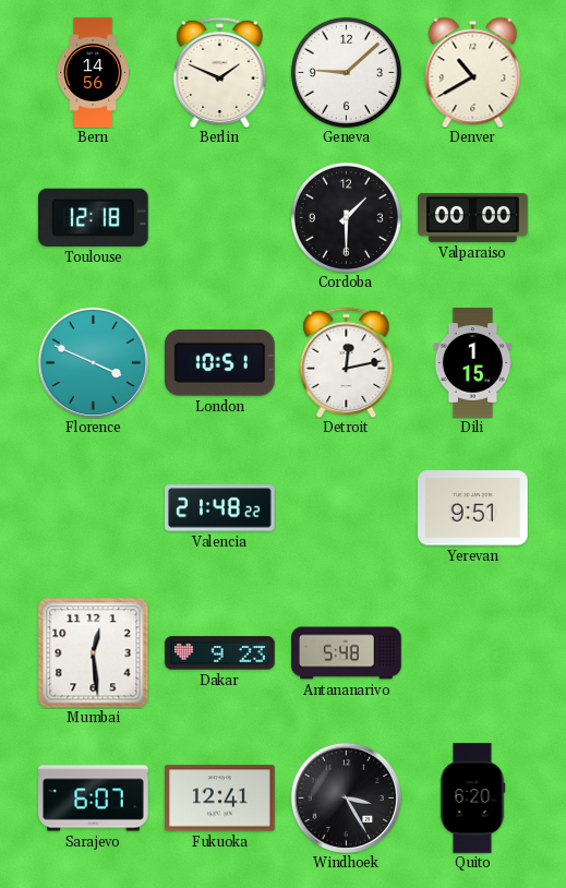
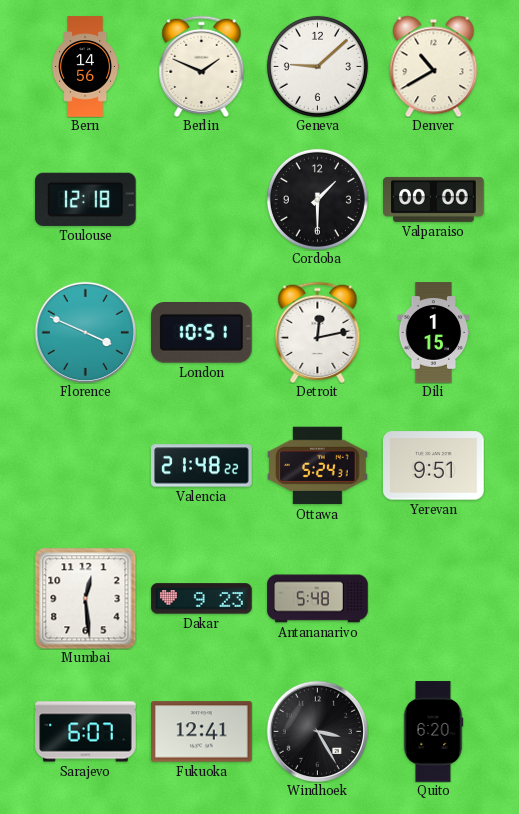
Ottawa: none -> 5:24
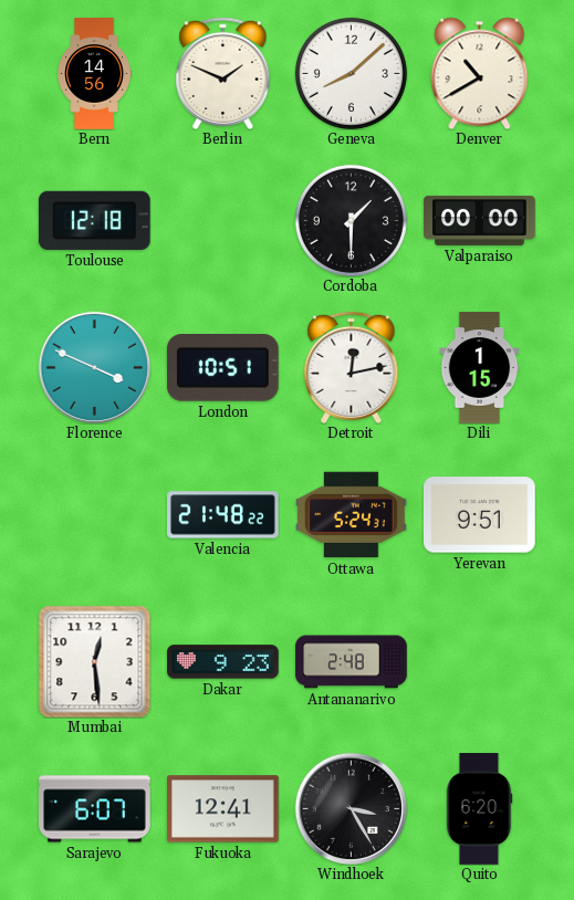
Geneva: 9:08 -> 8:08
Antananarivo: 5:48 -> 2:48
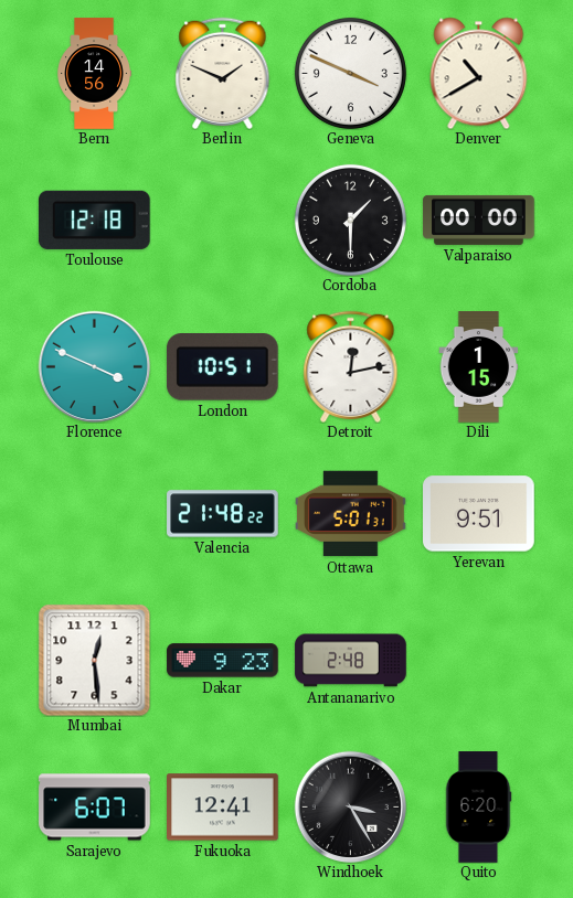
Geneva: 8:08 -> 3:49
Ottawa: 5:24 -> 5:01
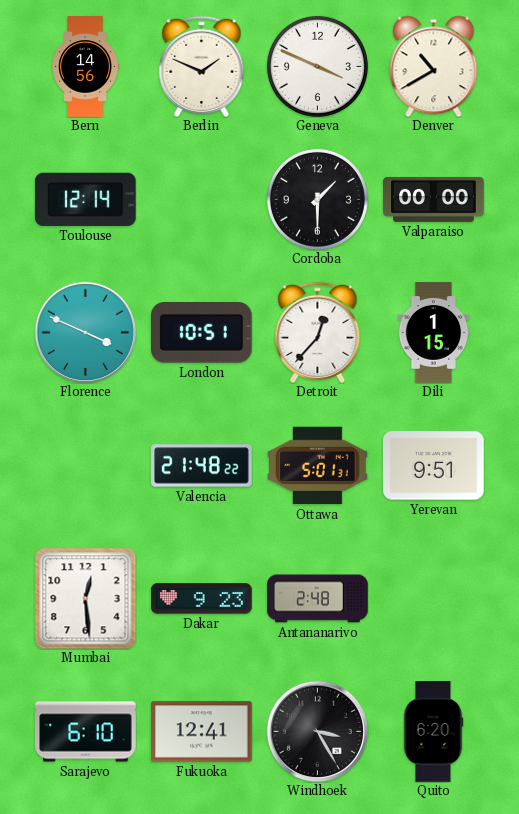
Toulouse: 12:18 -> 12:14
Detroit: 12:13 -> 12:37
Sarajevo: 6:07 -> 6:10
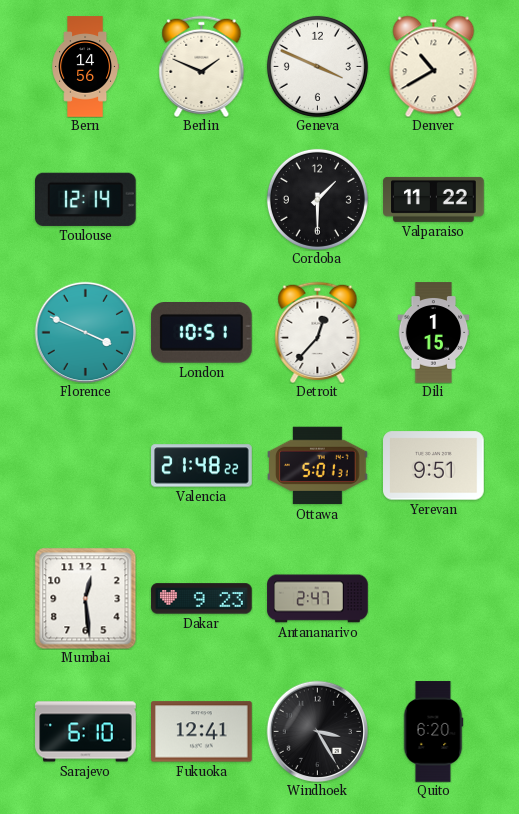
Valparaiso: 00:00 -> 11:22
Antananarivo: 2:48 -> 2:47
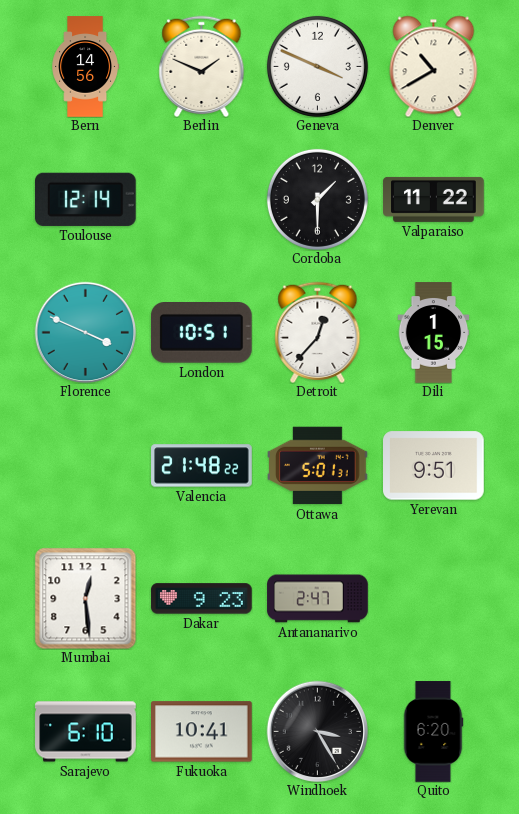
Fukuoka: 12:41 -> 10:41
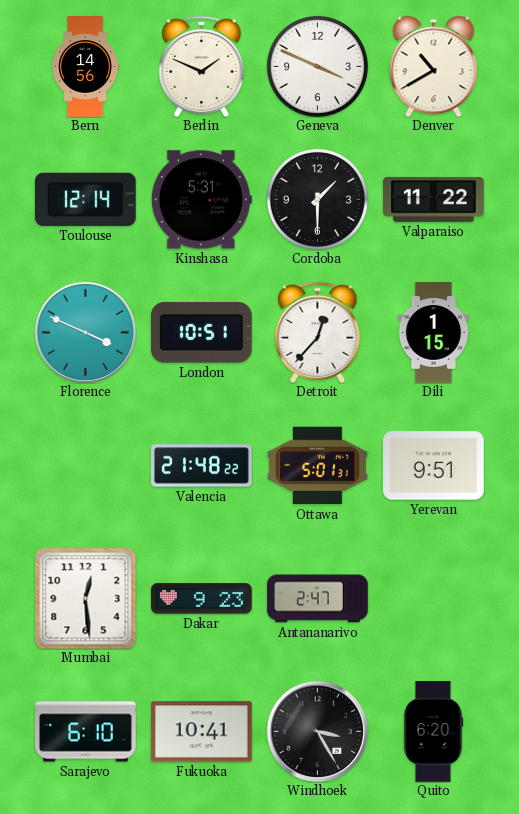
Kinshasa: none -> 5:31
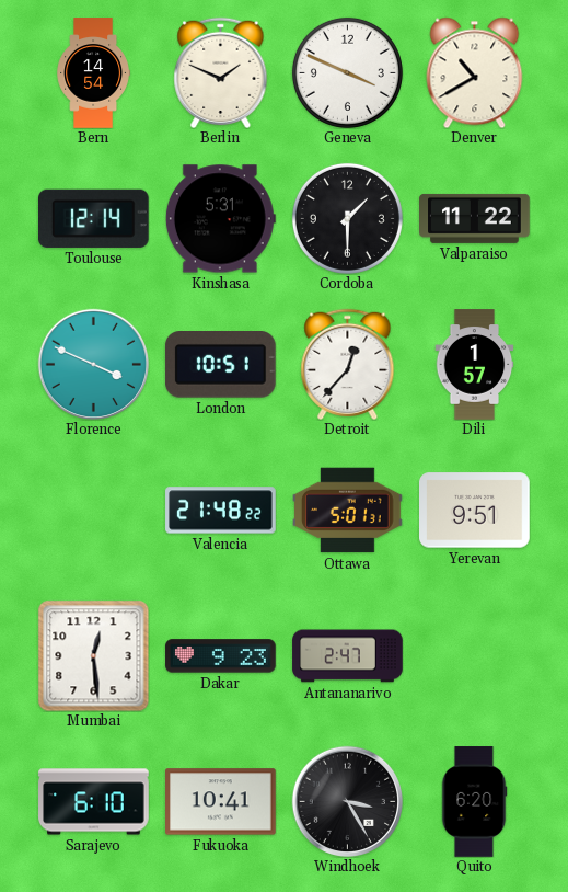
Bern: 14:56 -> 14:54
Dili: 1:15 -> 1:57
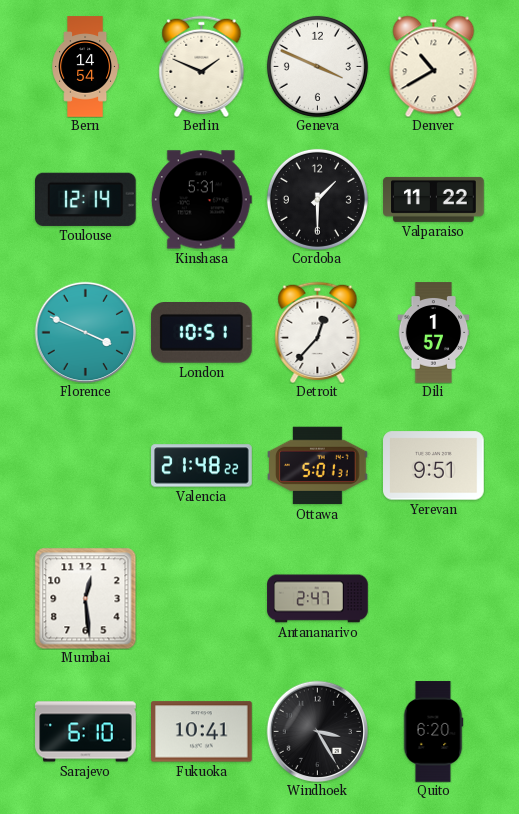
Dakar: 9:23 -> none
